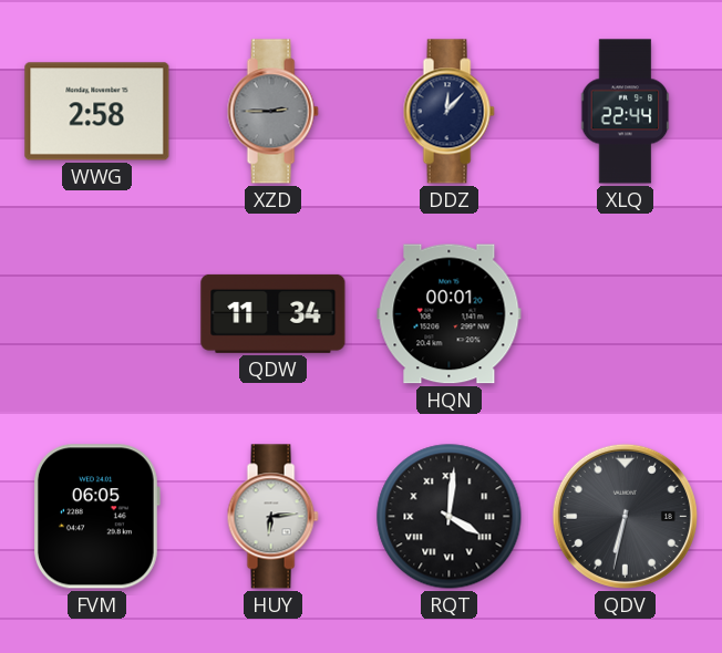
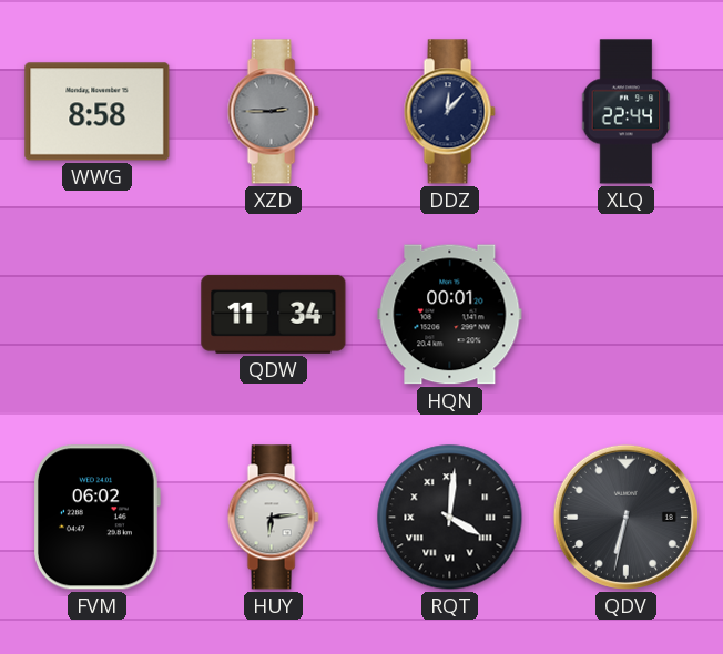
WWG: 2:58 -> 8:58
FVM: 06:05 -> 06:02
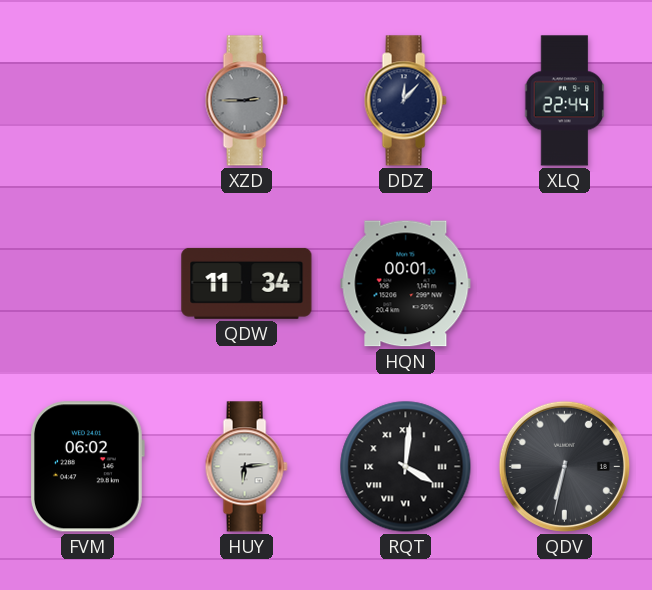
WWG: 8:58 -> none
